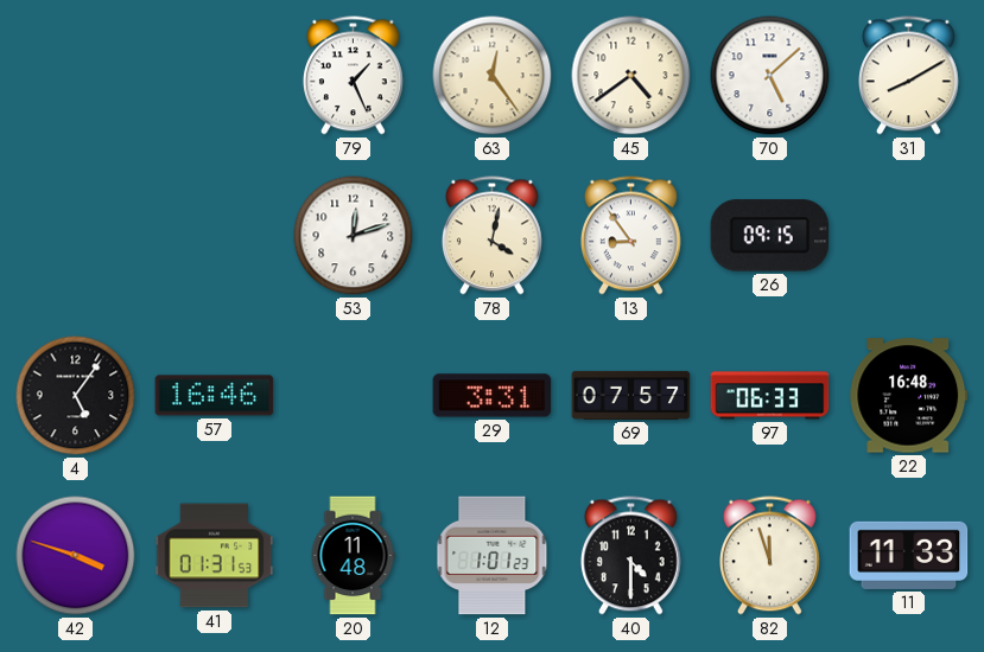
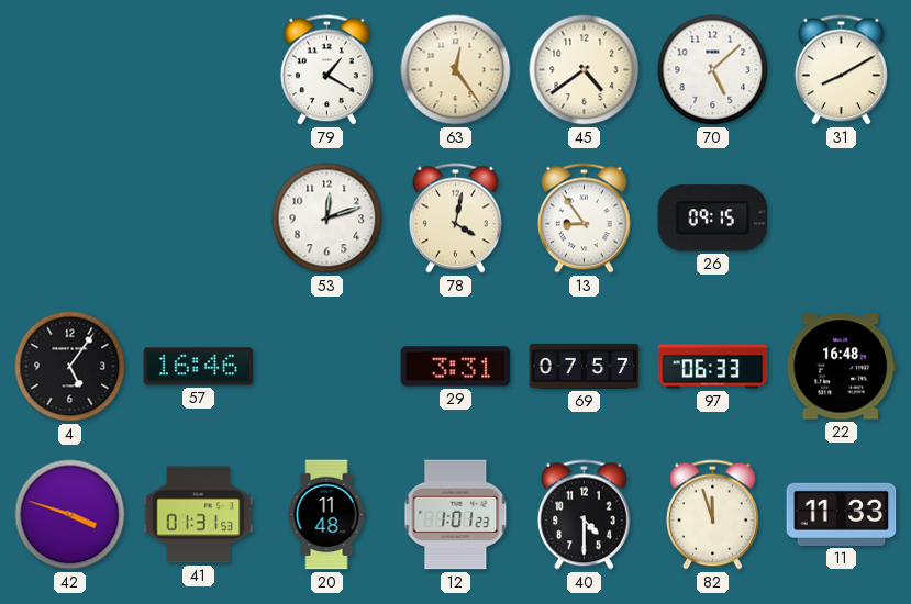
79: 1:26 -> 1:20
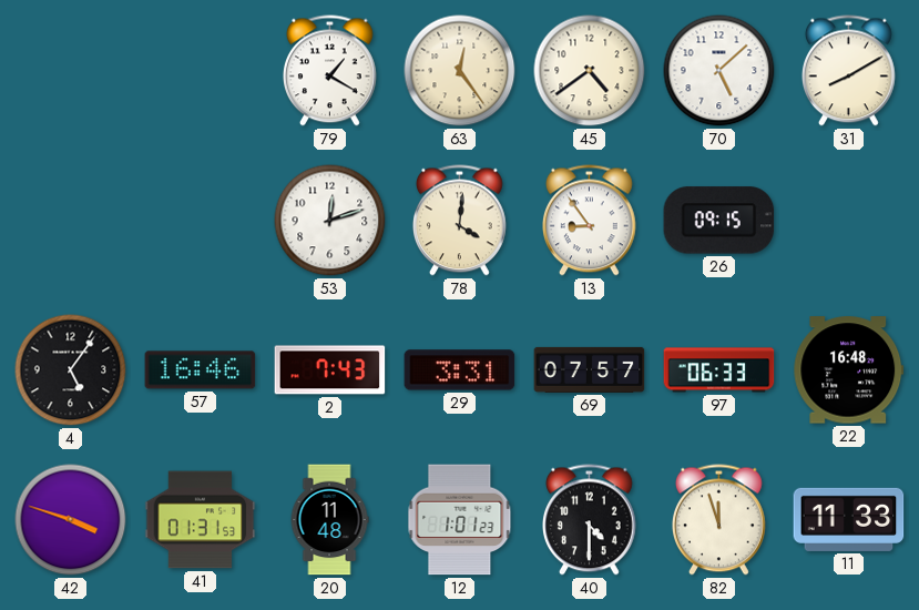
78: 4:02 -> 4:01
2: none -> 7:43
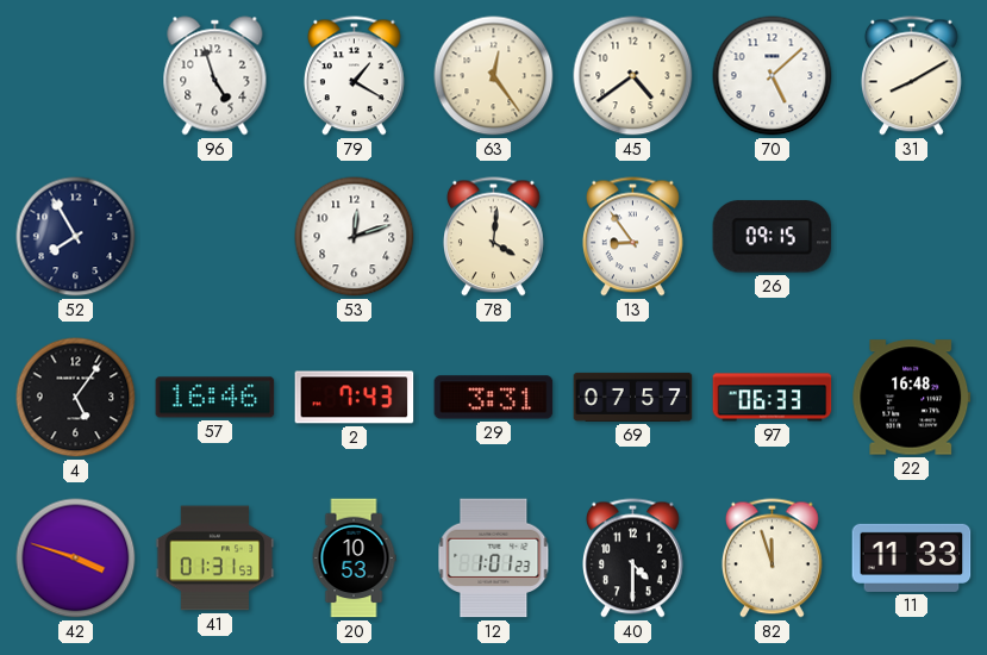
96: none -> 4:57
52: none -> 7:55
20: 11:48 -> 10:53
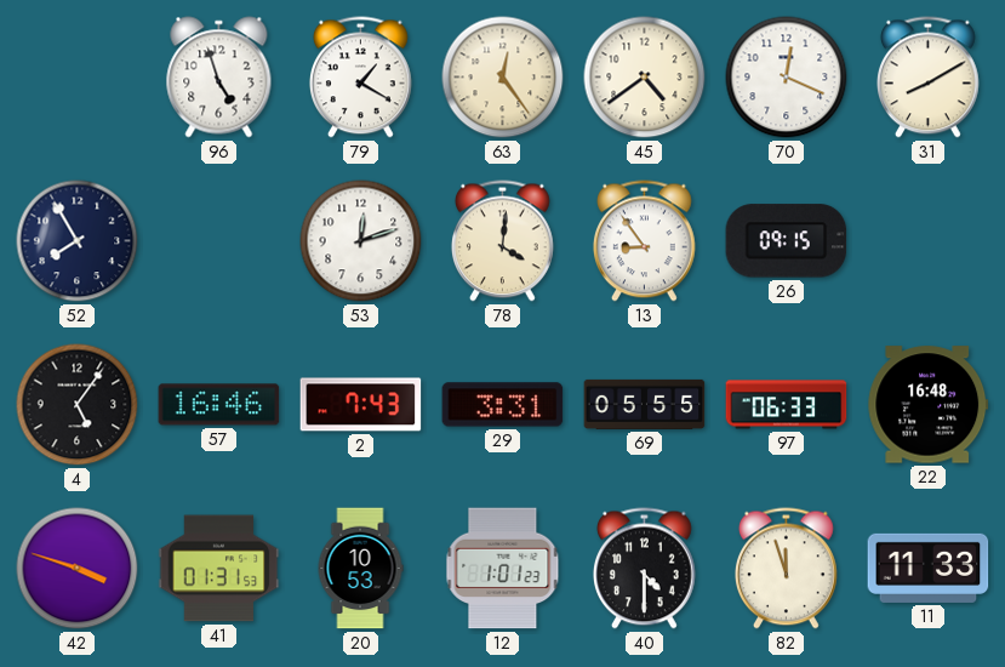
70: 5:08 -> 12:19
69: 07:57 -> 05:55
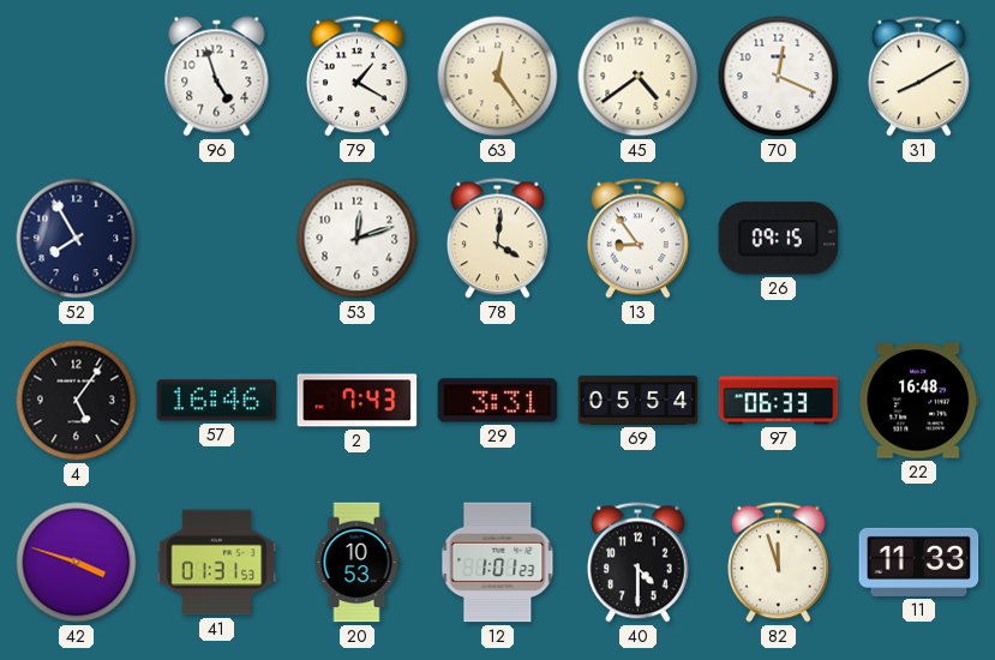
69: 05:55 -> 05:54
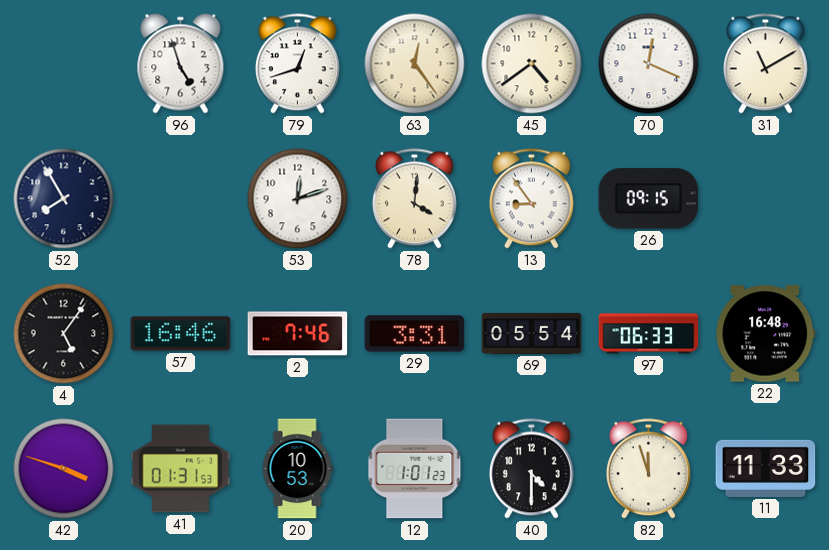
79: 1:20 -> 12:42
31: 8:10 -> 11:10
2: 7:43 -> 7:46
